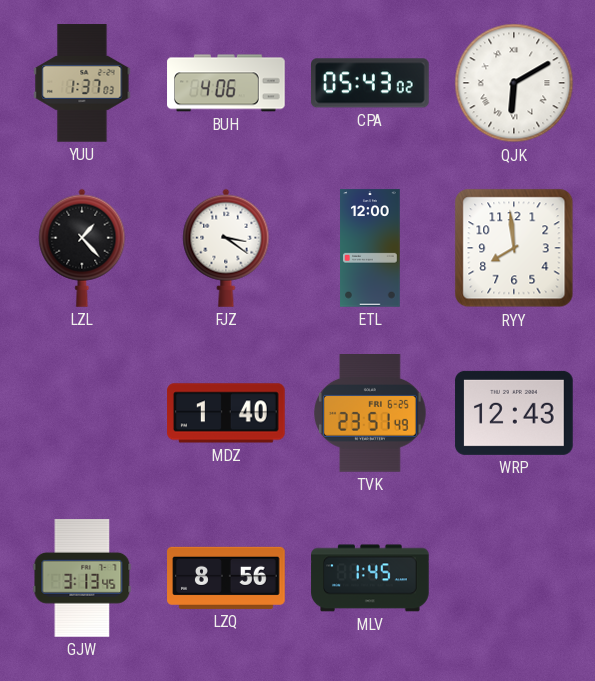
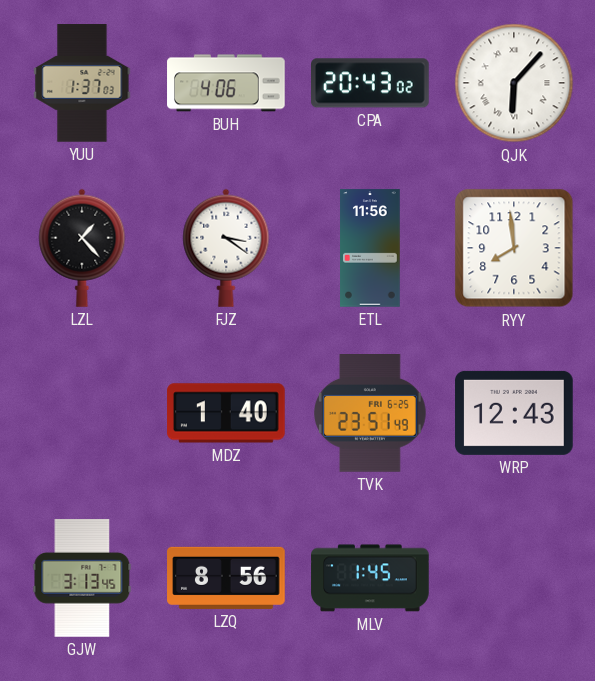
CPA: 05:43 -> 20:43
QJK: 6:10 -> 6:07
ETL: 12:00 -> 11:56
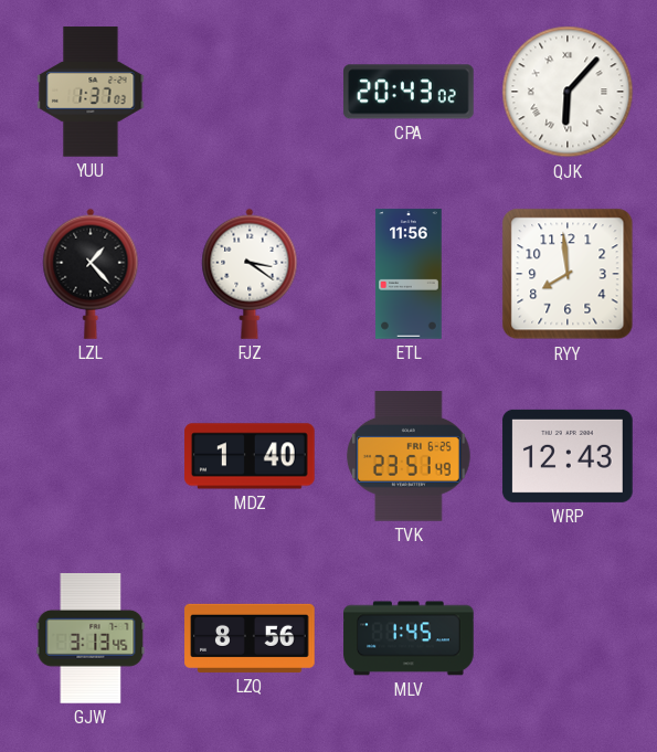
BUH: 4:06 -> none
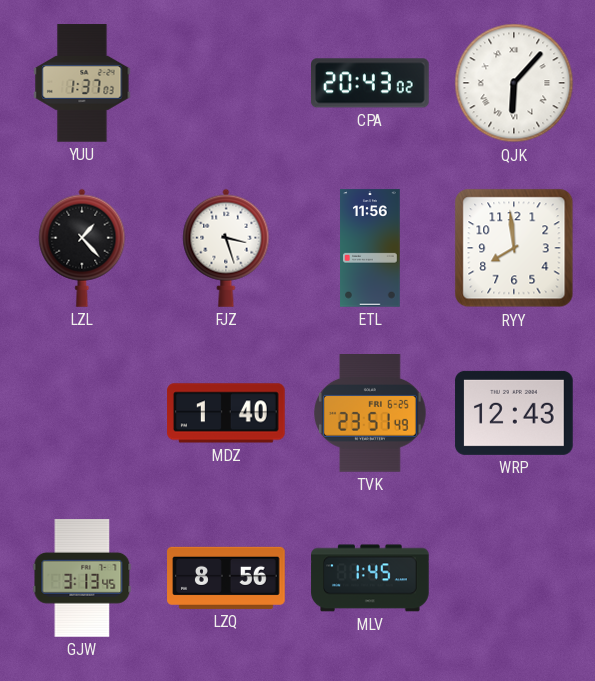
FJZ: 3:21 -> 3:27
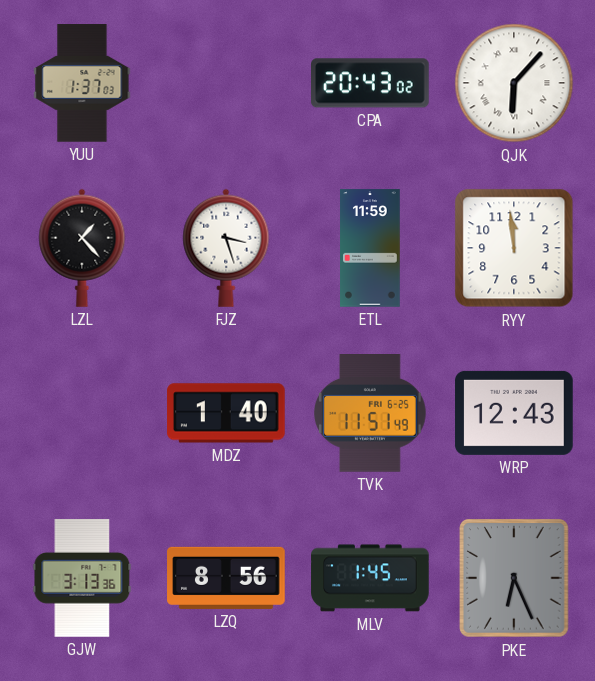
ETL: 11:56 -> 11:59
RYY: 7:59 -> 11:59
TVK: 23:51 -> 11:51
GJW: 3:13:45 -> 3:13:36
PKE: none -> 6:26
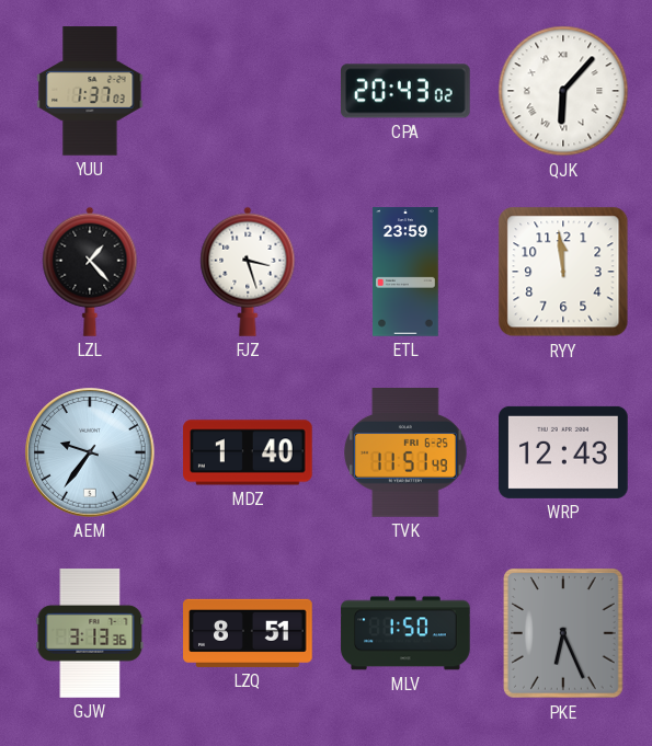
ETL: 11:59 -> 23:59
AEM: none -> 9:36
LZQ: 8:56 -> 8:51
MLV: 1:45 -> 1:50
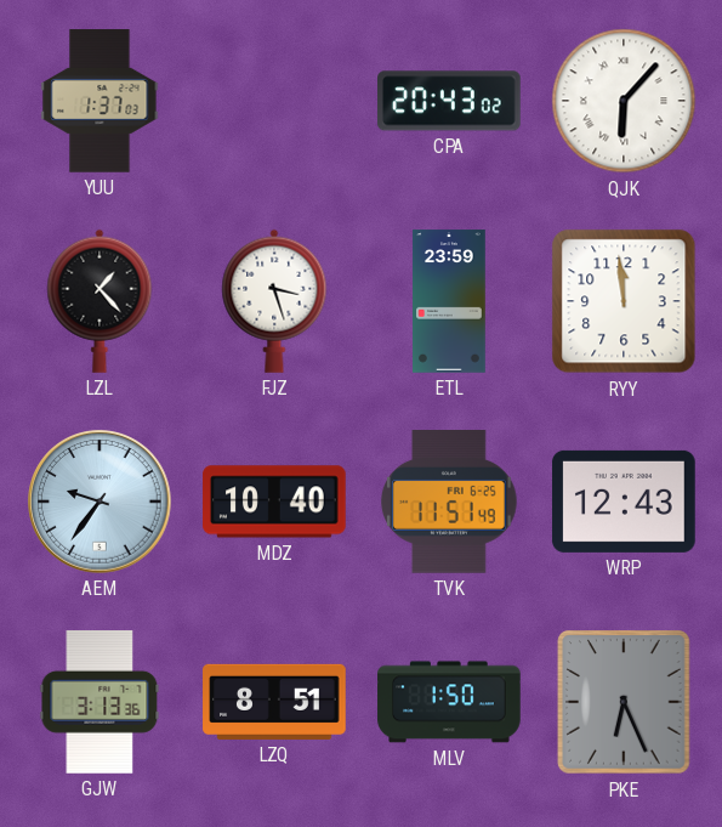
MDZ: 1:40 -> 10:40
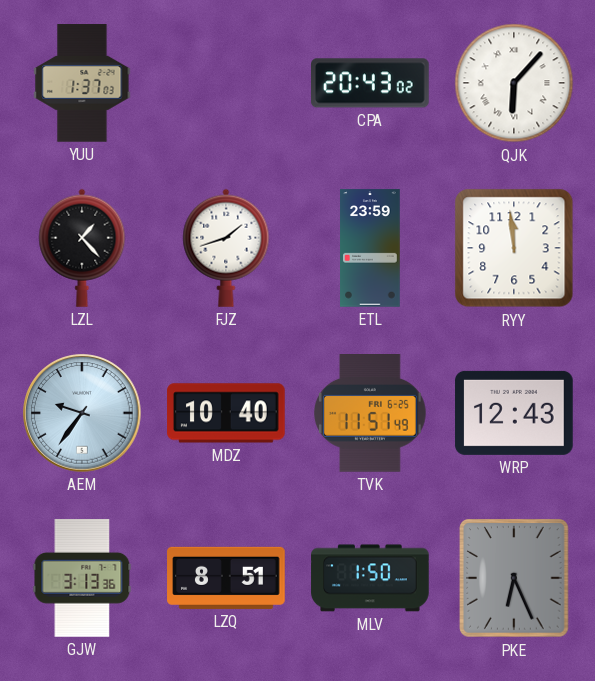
FJZ: 3:27 -> 1:42
